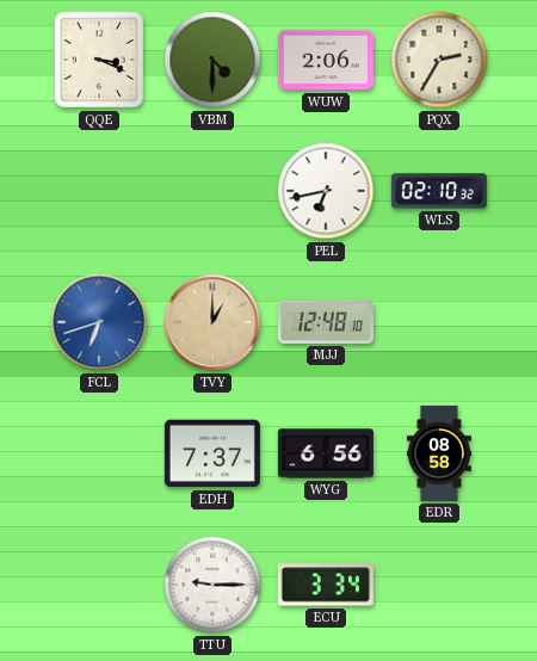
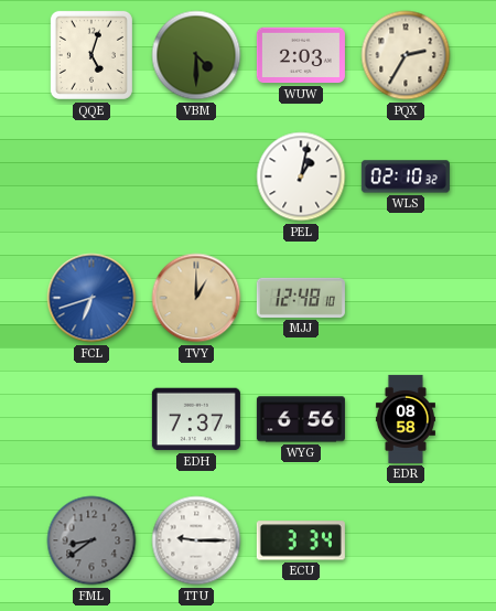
QQE: 3:19 -> 5:03
WUW: 2:06 -> 2:03
PEL: 6:43 -> 1:02
FML: none -> 8:39
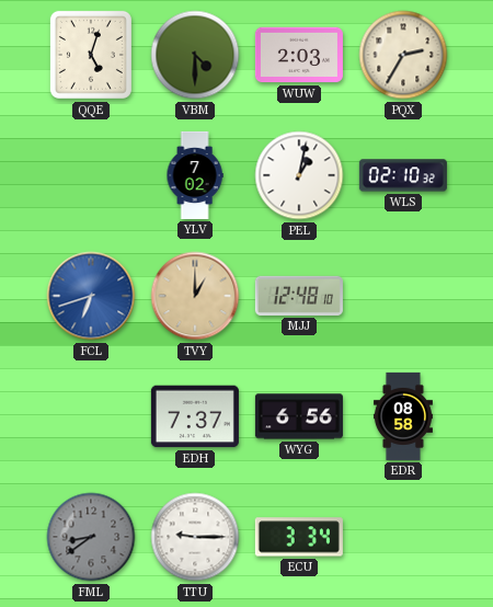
YLV: none -> 7:02
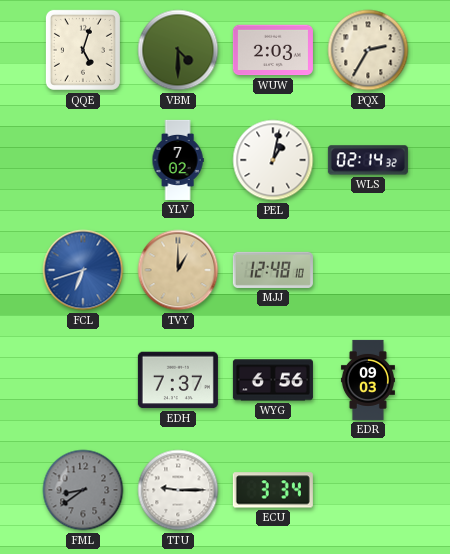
WLS: 02:10 -> 02:14
EDR: 08:58 -> 09:03
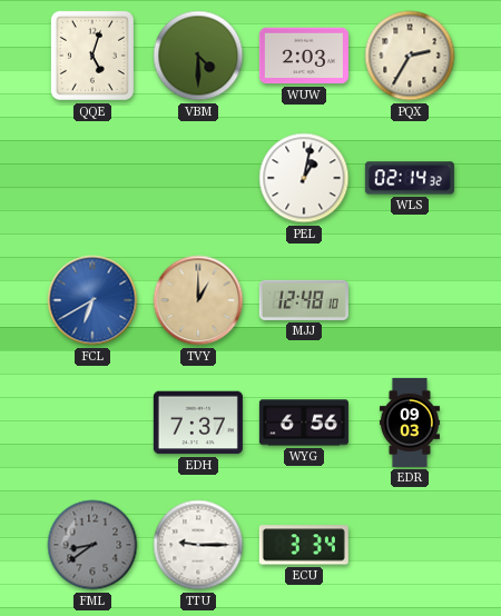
YLV: 7:02 -> none
FCL: 6:42 -> 6:40
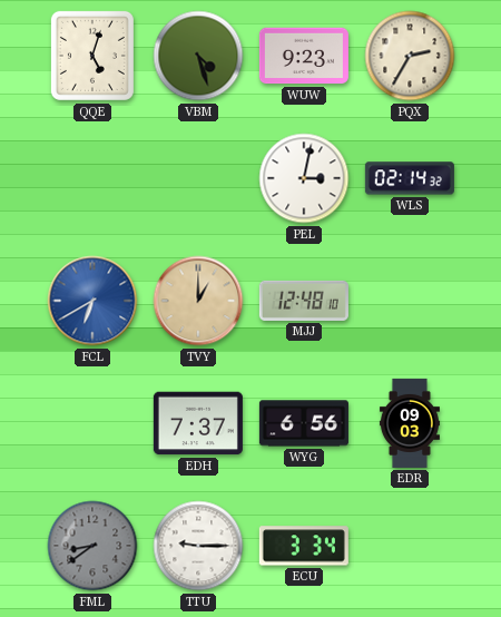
VBM: 4:30 -> 4:27
WUW: 2:03 -> 9:23
PEL: 1:02 -> 3:02
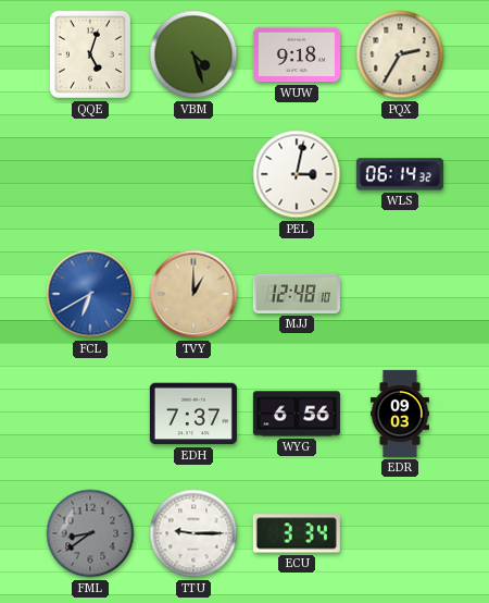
WUW: 9:23 -> 9:18
WLS: 02:14 -> 06:14
